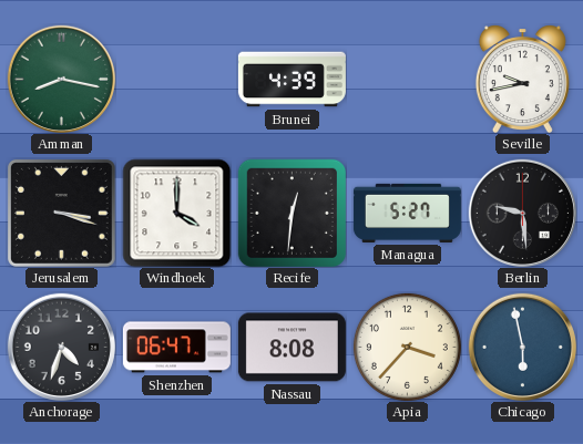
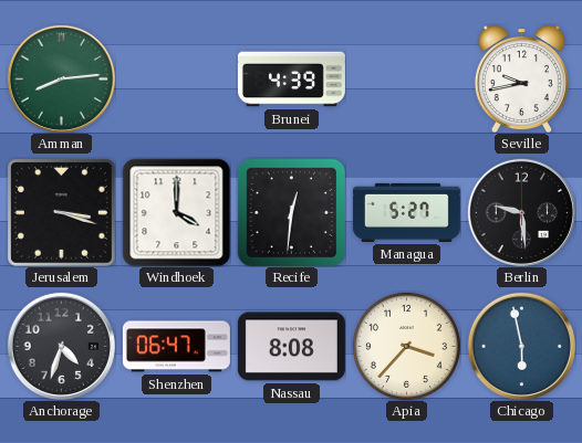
Amman: 8:17 -> 8:14
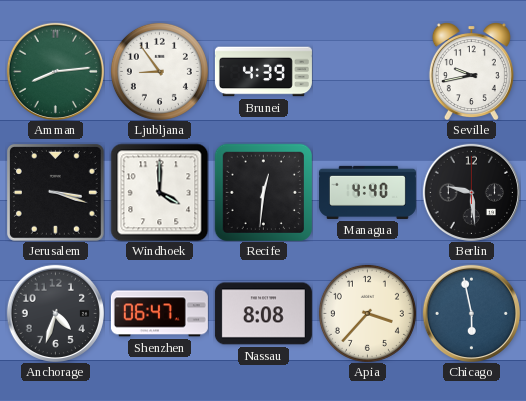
Ljubljana: none -> 8:54
Managua: 5:27 -> 4:40
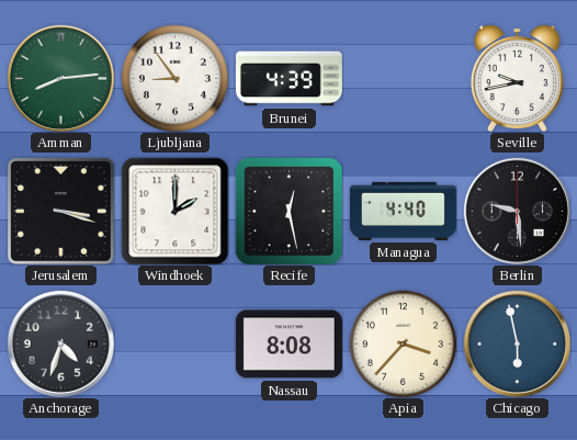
Windhoek: 4:00 -> 2:00
Recife: 12:31 -> 12:28
Shenzhen: 06:47 -> none
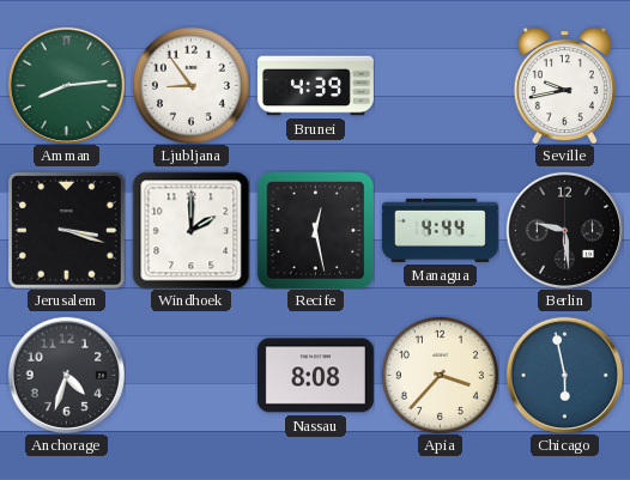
Managua: 4:40 -> 4:44
